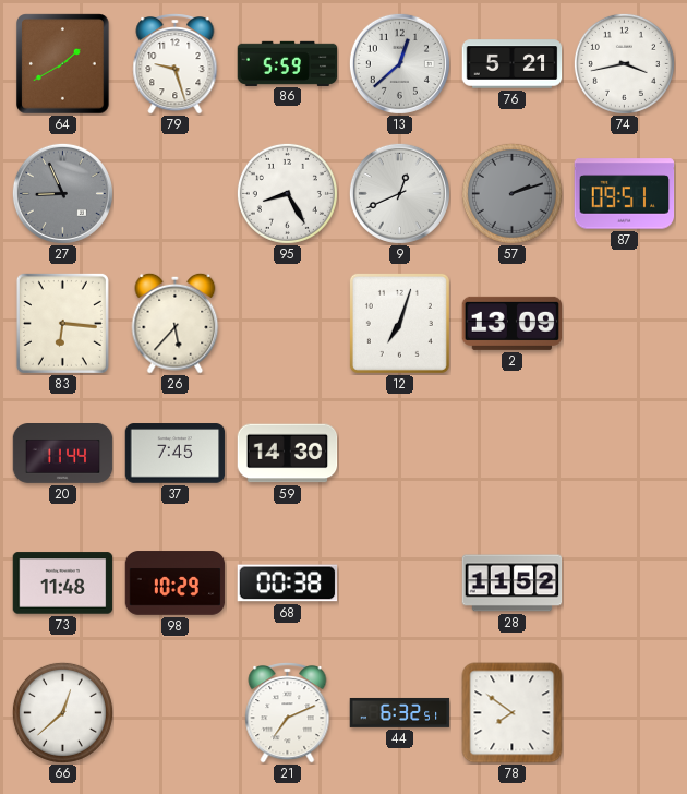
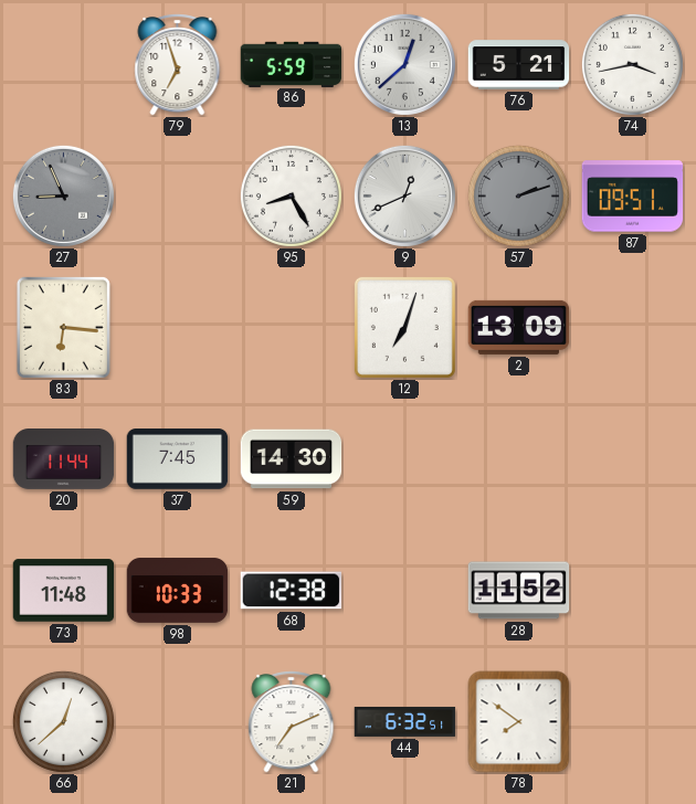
64: 1:40 -> none
79: 9:27 -> 6:57
26: 5:37 -> none
98: 10:29 -> 10:33
68: 00:38 -> 12:38
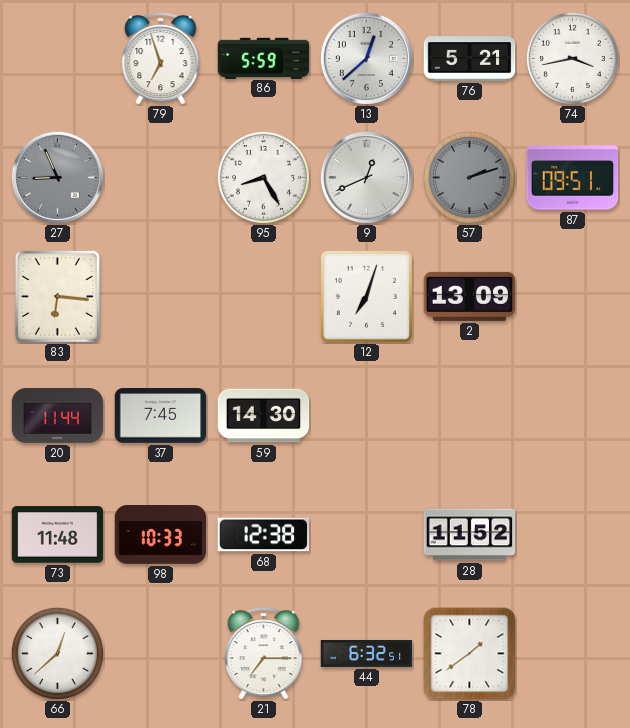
21: 7:11 -> 7:15
78: 7:51 -> 1:39
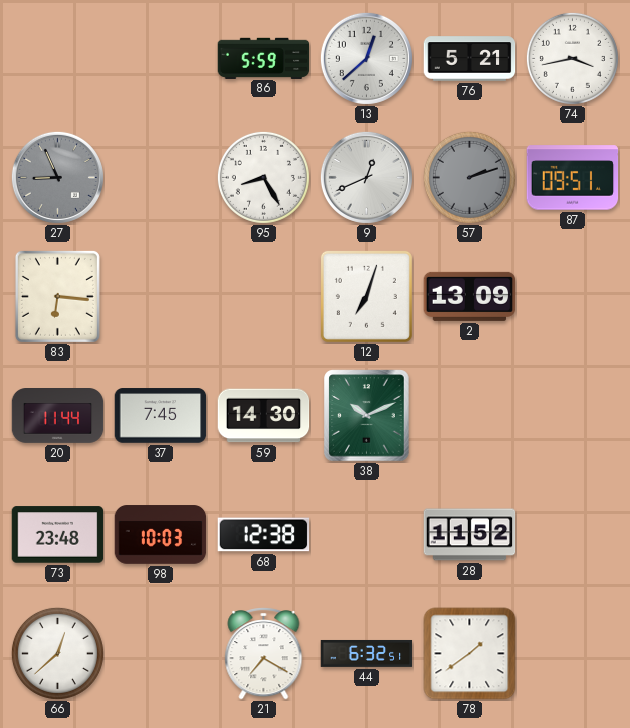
79: 6:57 -> none
38: none -> 10:11
73: 11:48 -> 23:48
98: 10:33 -> 10:03
21: 7:15 -> 7:20
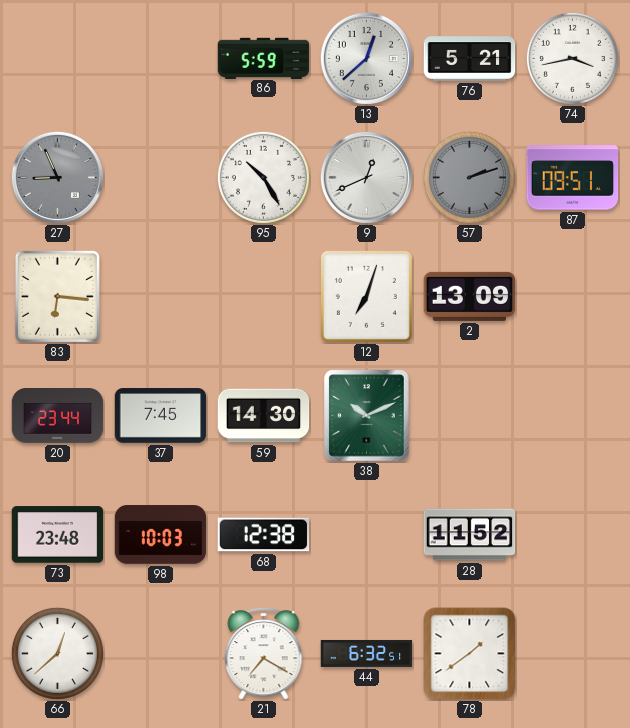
95: 8:25 -> 10:25
20: 11:44 -> 23:44
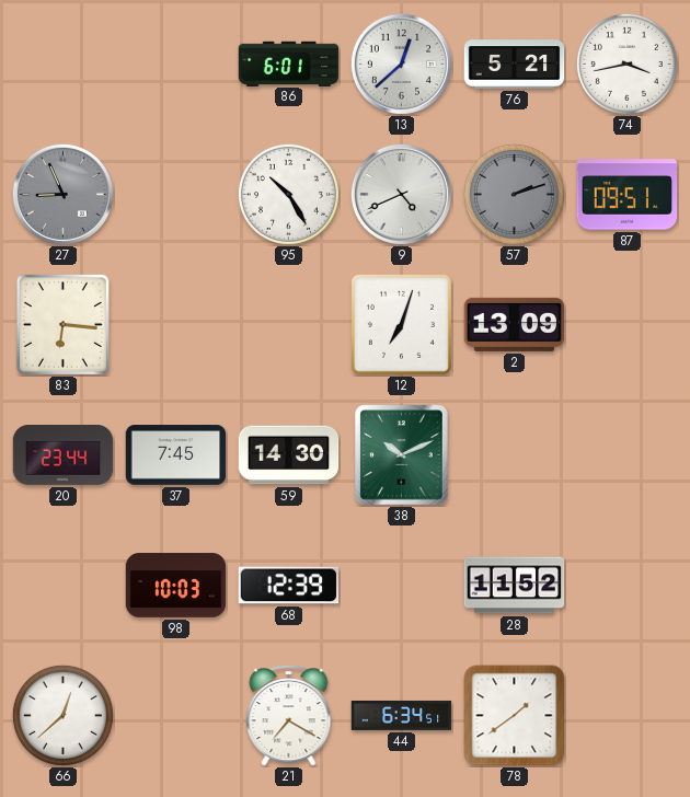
86: 5:59 -> 6:01
9: 12:41 -> 4:41
73: 23:48 -> none
68: 12:38 -> 12:39
44: 6:32 -> 6:34
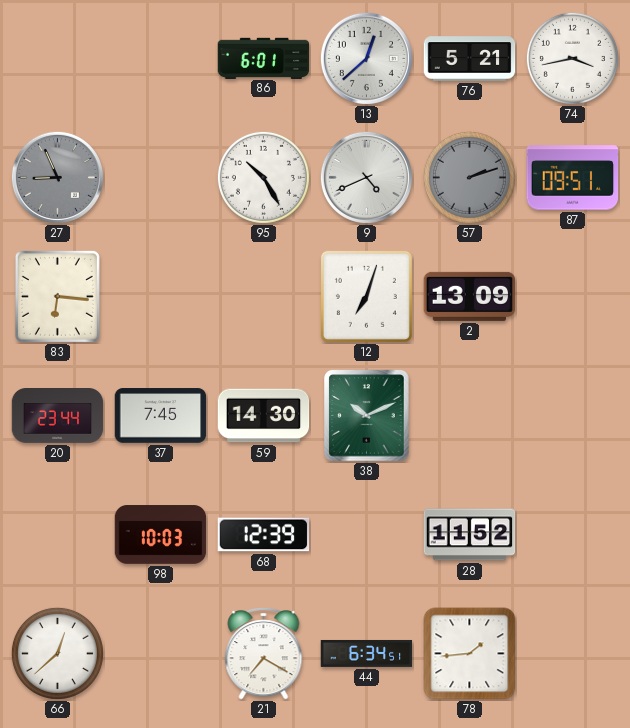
78: 1:39 -> 1:44
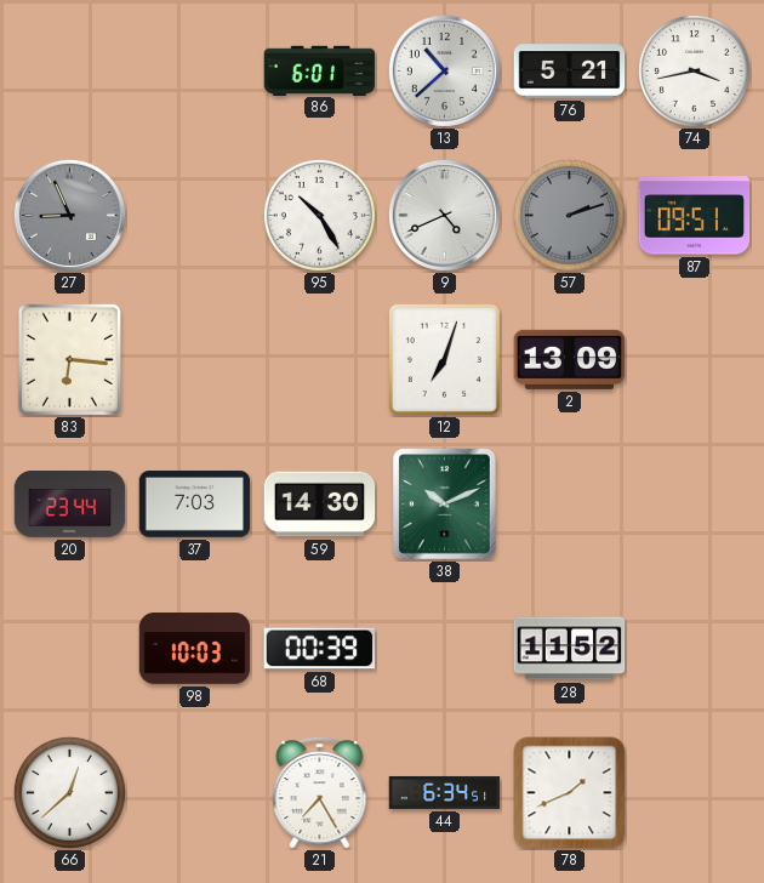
13: 12:38 -> 10:38
37: 7:45 -> 7:03
68: 12:39 -> 00:39
21: 7:20 -> 7:25
78: 1:44 -> 1:41
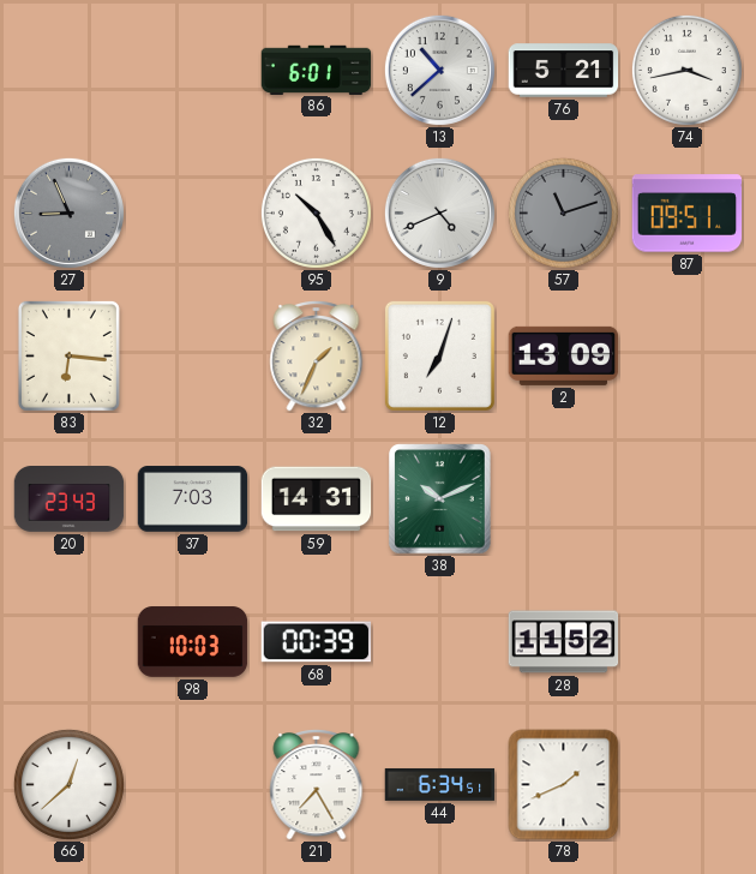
57: 2:12 -> 11:12
32: none -> 1:34
20: 23:44 -> 23:43
59: 14:30 -> 14:31
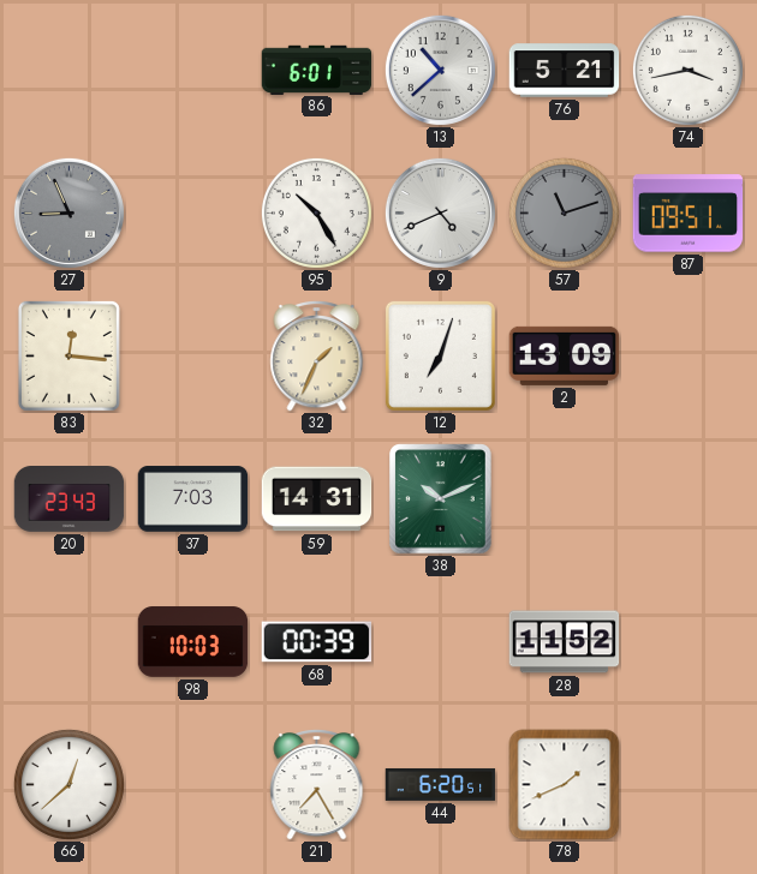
83: 6:16 -> 12:16
44: 6:34 -> 6:20
